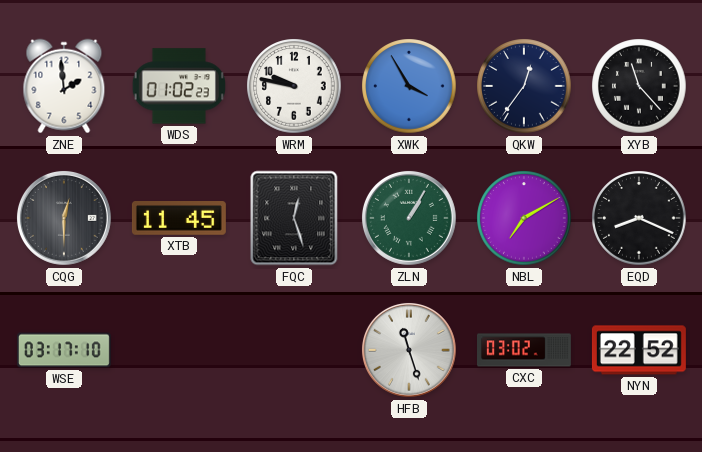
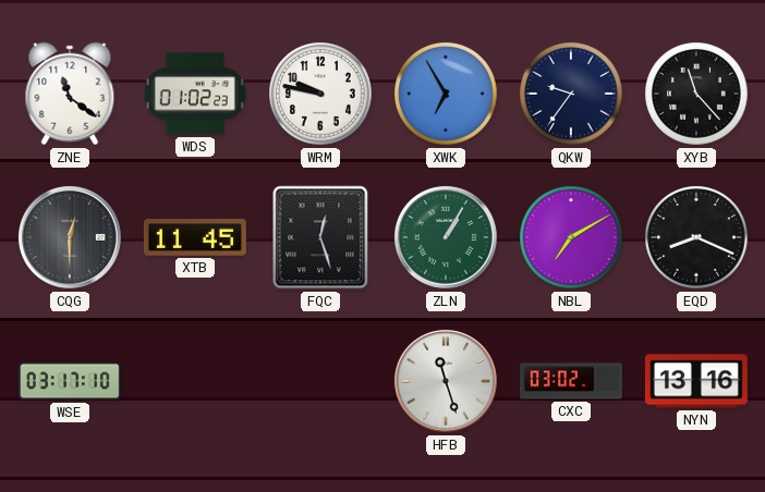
ZNE: 1:59 -> 11:21
XWK: 3:55 -> 6:55
QKW: 12:36 -> 9:36
NYN: 22:52 -> 13:16
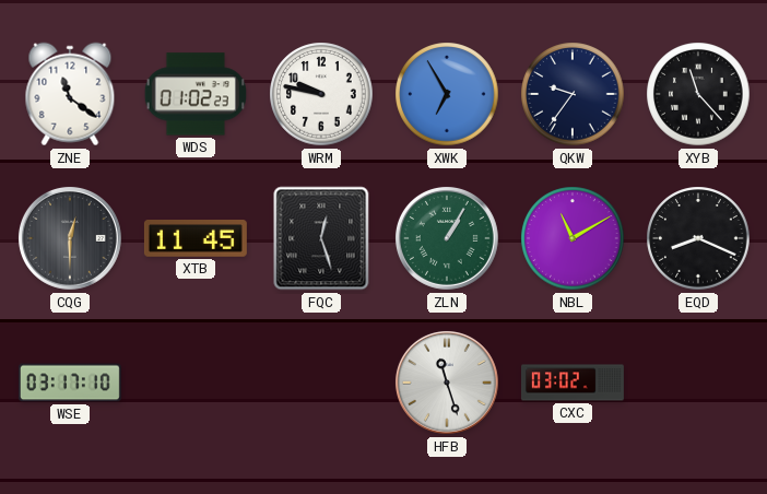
NBL: 7:10 -> 11:10
NYN: 13:16 -> none
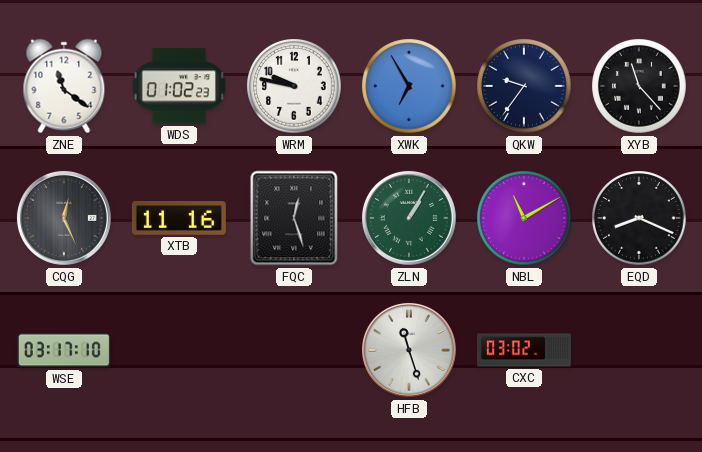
CQG: 12:30 -> 12:26
XTB: 11:45 -> 11:16
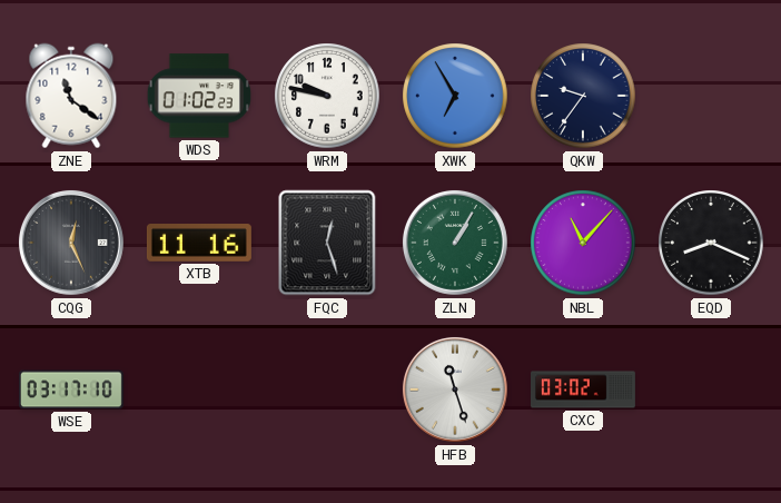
XYB: 11:23 -> none
NBL: 11:10 -> 11:07
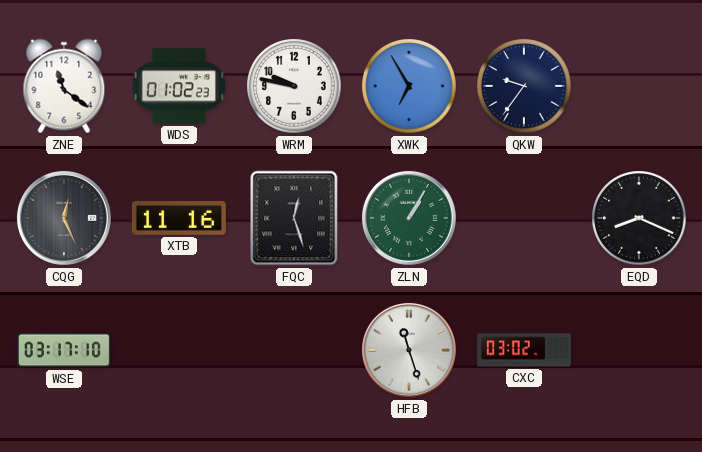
NBL: 11:07 -> none
